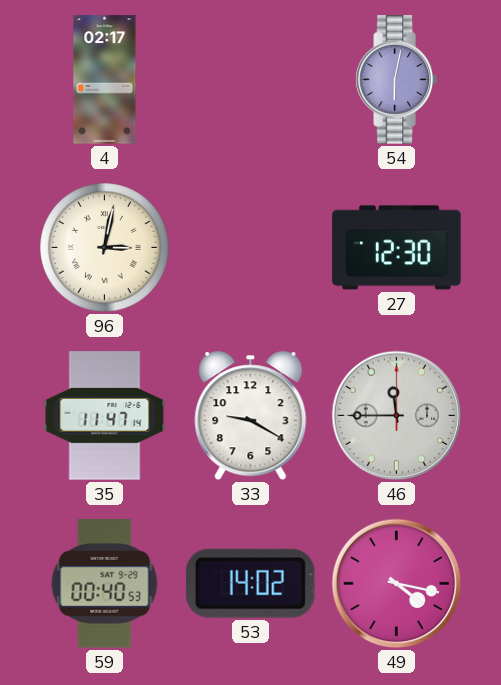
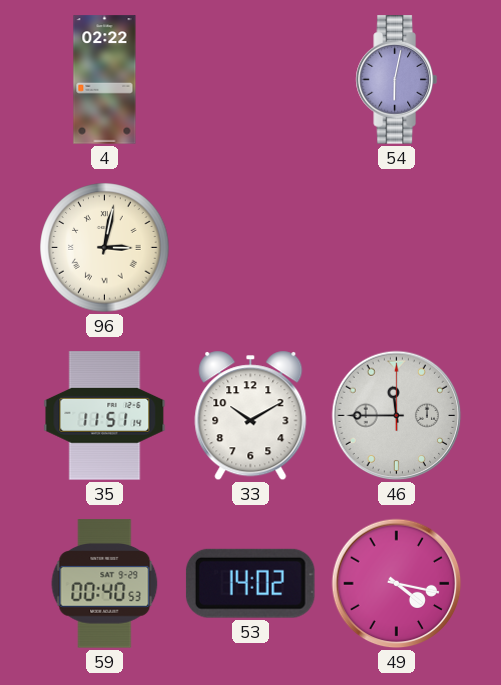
4: 02:17 -> 02:22
27: 12:30 -> none
35: 11:47 -> 11:51
33: 9:20 -> 10:10
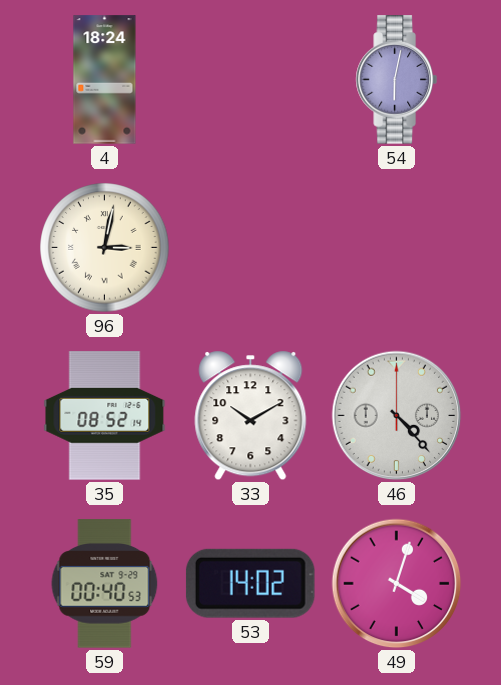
4: 02:22 -> 18:24
35: 11:51 -> 08:52
46: 11:45 -> 4:23
49: 4:17 -> 4:03
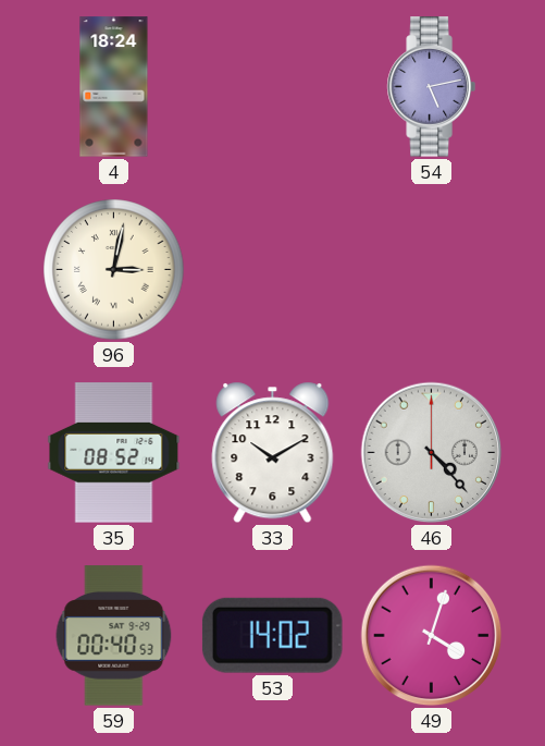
54: 6:02 -> 5:13
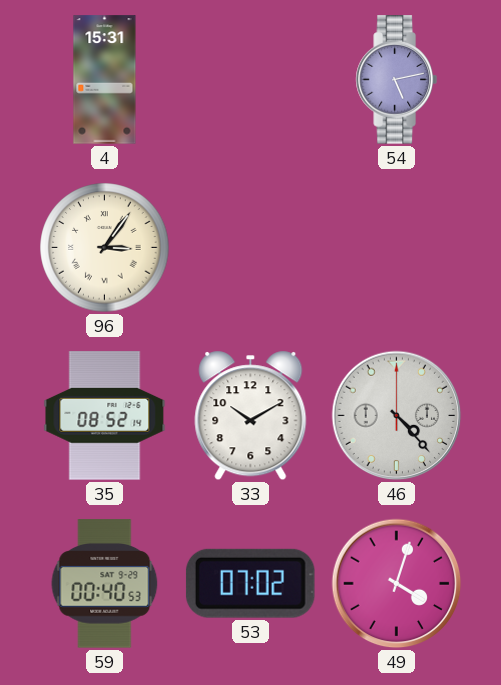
4: 18:24 -> 15:31
96: 3:02 -> 3:06
53: 14:02 -> 07:02
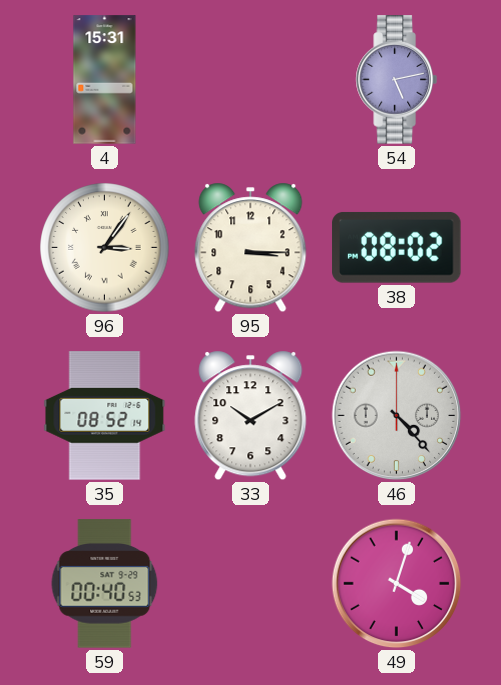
95: none -> 3:15
38: none -> 08:02
53: 07:02 -> none
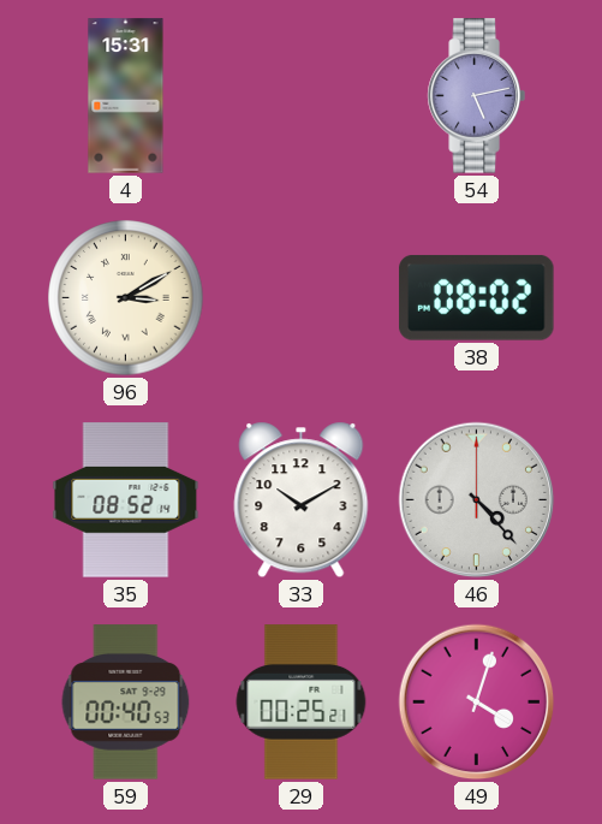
96: 3:06 -> 3:10
95: 3:15 -> none
29: none -> 00:25
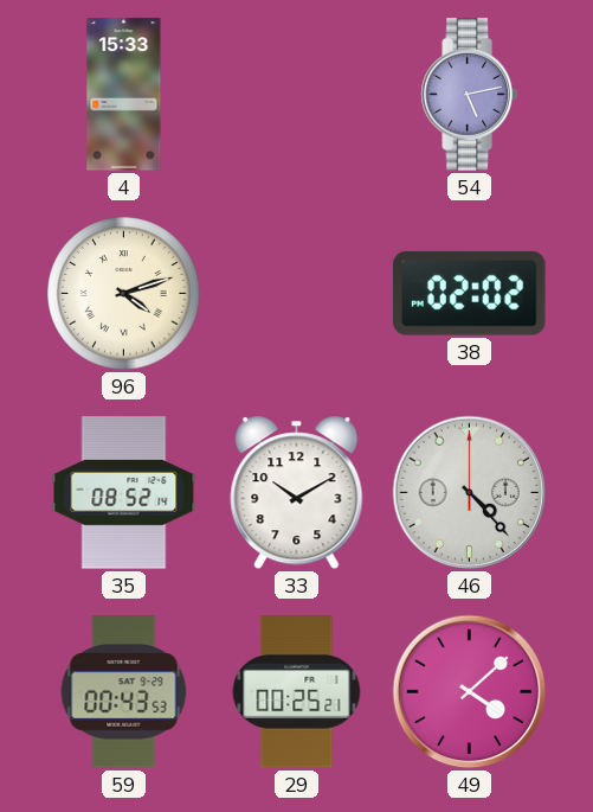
4: 15:31 -> 15:33
96: 3:10 -> 4:12
38: 08:02 -> 02:02
59: 00:40 -> 00:43
49: 4:03 -> 4:08
